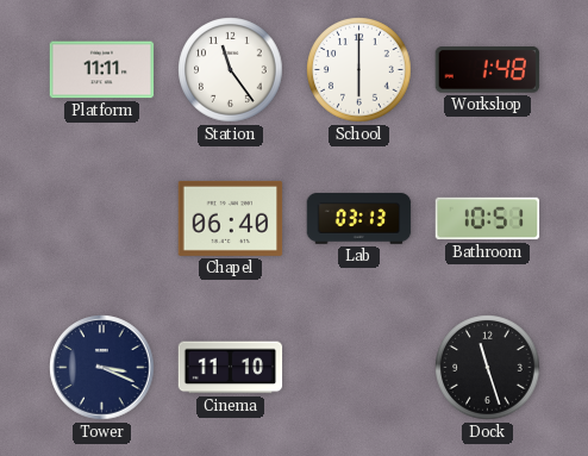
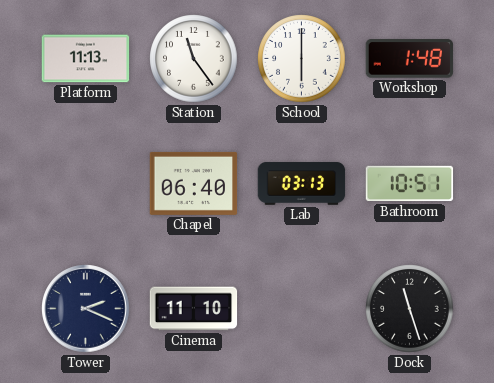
Platform: 11:11 -> 11:13
Tower: 3:19 -> 2:19
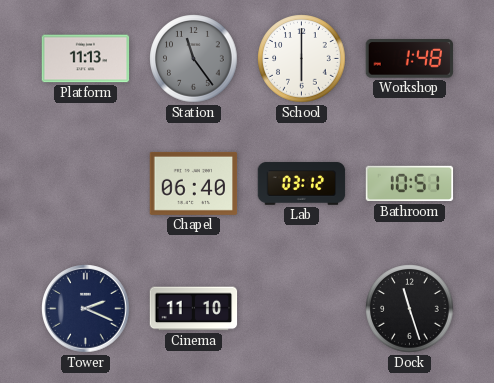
Station dial: white -> grey
Lab: 03:13 -> 03:12
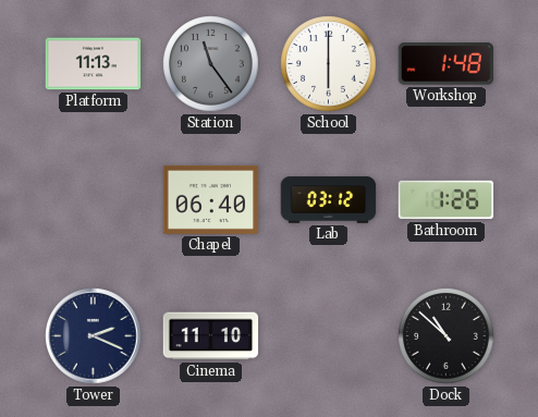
Bathroom: 10:51 -> 1:26
Dock: 11:27 -> 10:52
